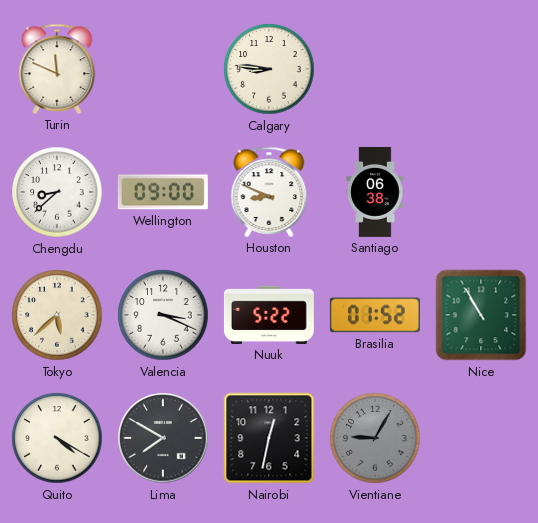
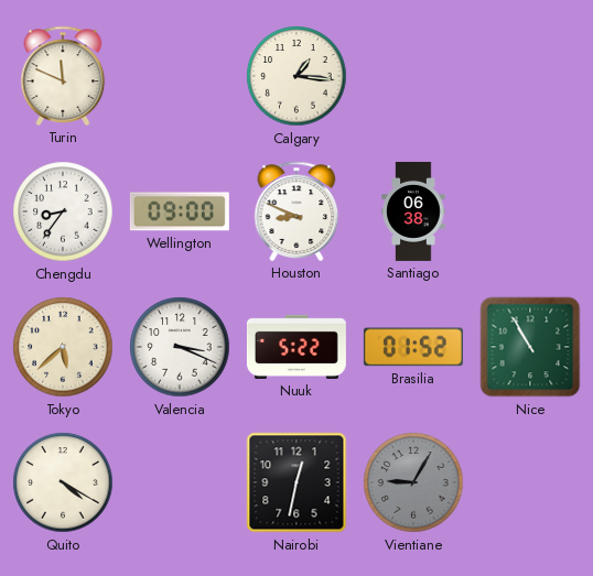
Calgary: 8:46 -> 1:16
Chengdu: 8:38 -> 8:36
Lima: 7:50 -> none
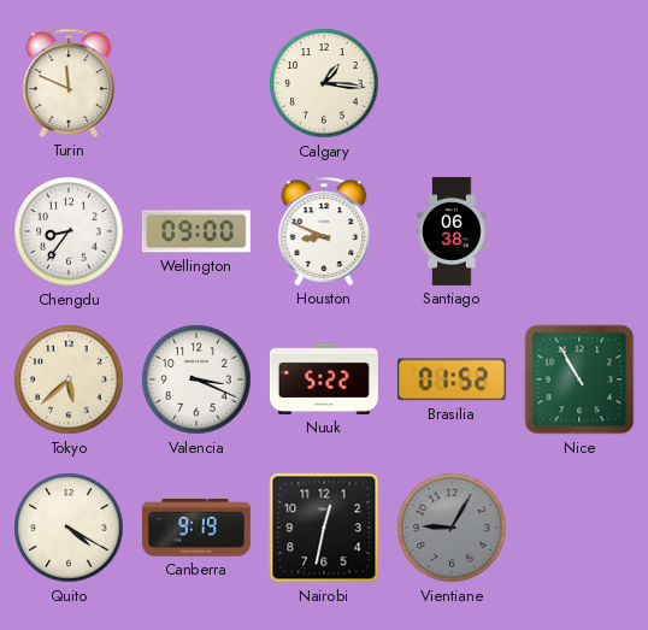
Canberra: none -> 9:19
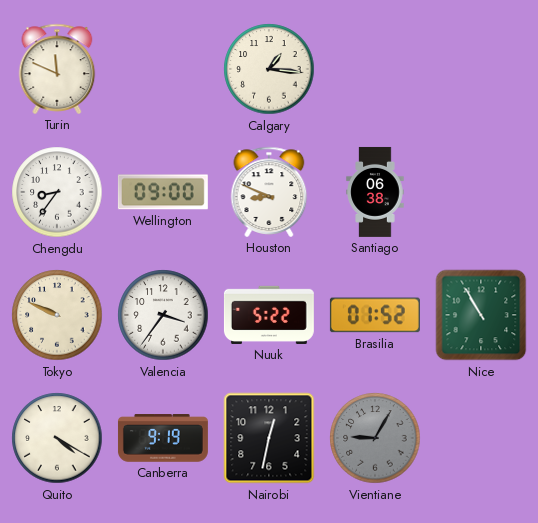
Tokyo: 5:38 -> 9:49
Valencia: 3:19 -> 3:36
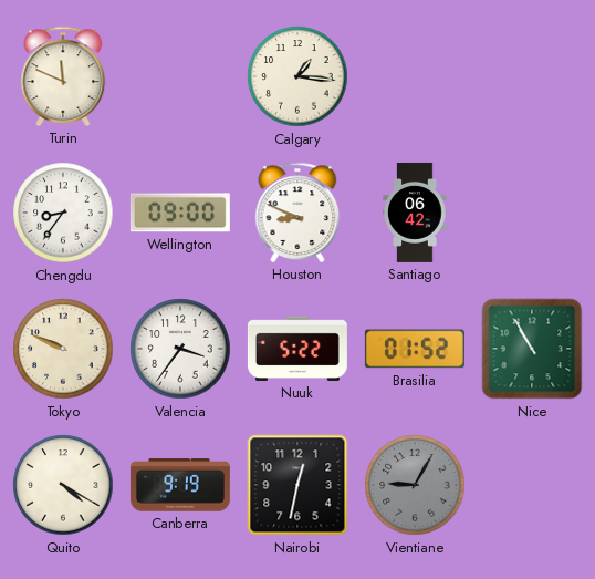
Santiago: 06:38 -> 06:42
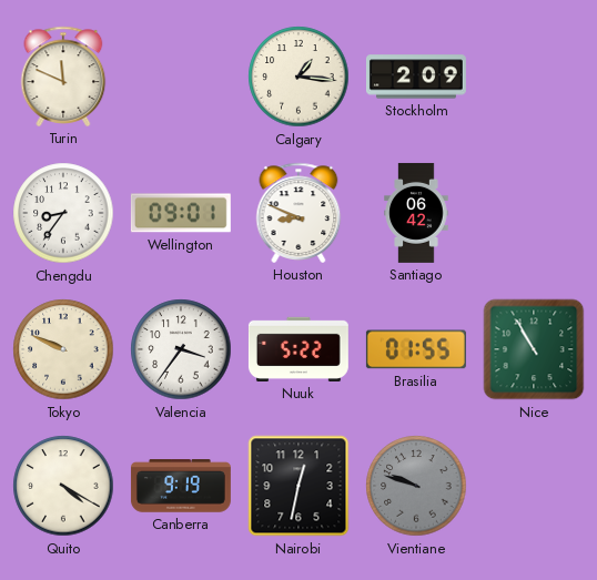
Stockholm: none -> 2:09
Wellington: 09:00 -> 09:01
Brasilia: 01:52 -> 01:55
Vientiane: 9:05 -> 9:48
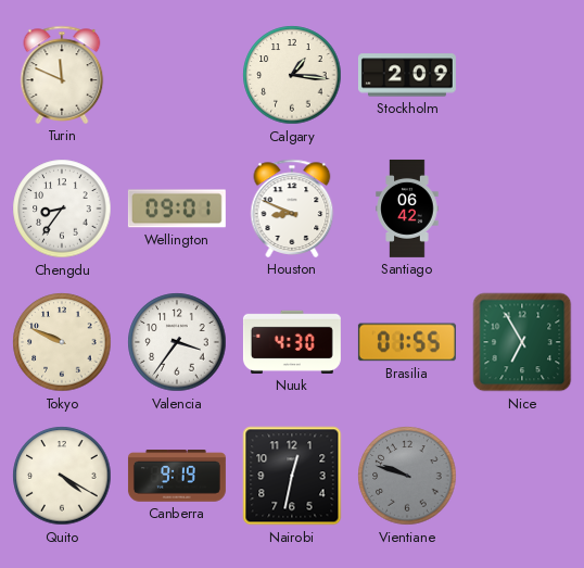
Nuuk: 5:22 -> 4:30
Nice: 10:55 -> 6:55
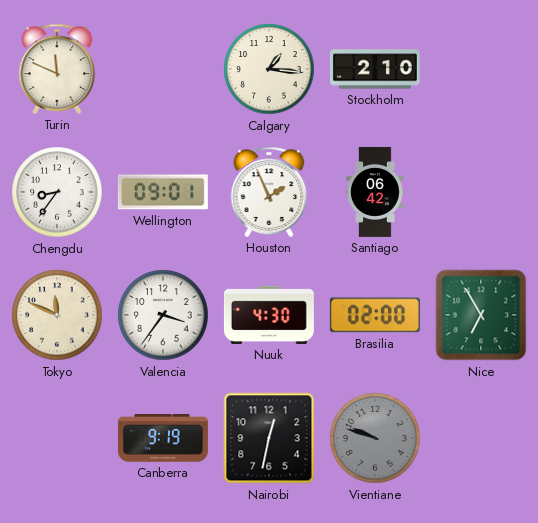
Stockholm: 2:09 -> 2:10
Houston: 8:49 -> 1:56
Tokyo: 9:49 -> 11:49
Brasilia: 01:55 -> 02:00
Quito: 4:20 -> none
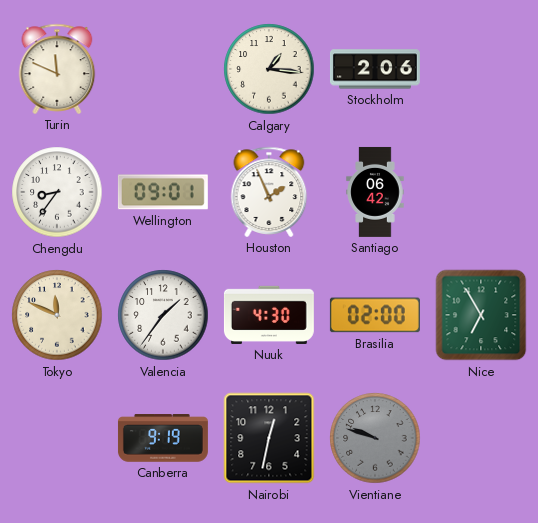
Stockholm: 2:10 -> 2:06
Valencia: 3:36 -> 1:36
